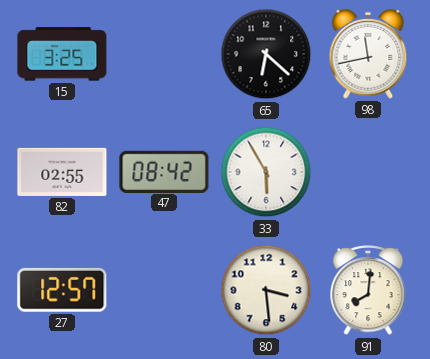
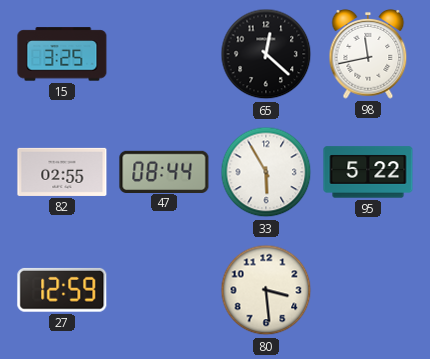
65: 6:22 -> 12:22
47: 08:42 -> 08:44
95: none -> 5:22
27: 12:57 -> 12:59
91: 8:01 -> none
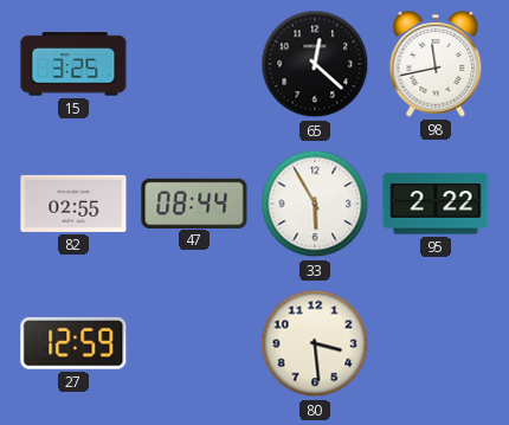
95: 5:22 -> 2:22
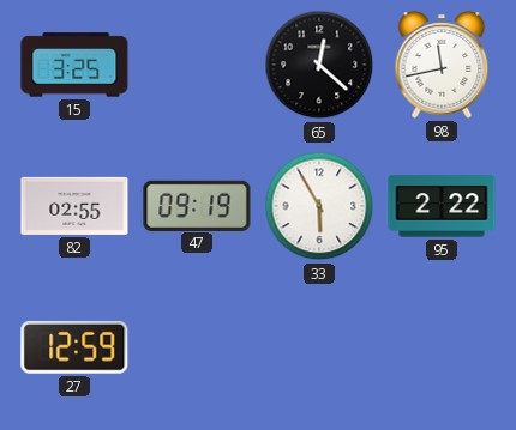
47: 08:44 -> 09:19
80: 3:29 -> none
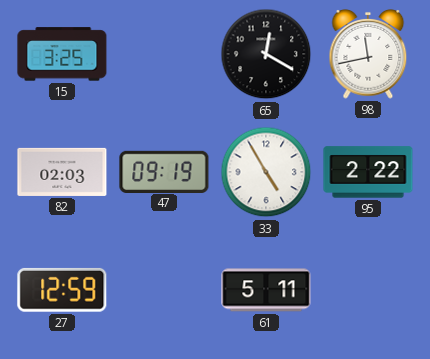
65: 12:22 -> 12:20
82: 02:55 -> 02:03
33: 5:55 -> 4:55
61: none -> 5:11
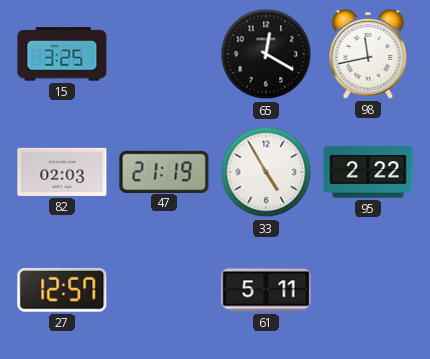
47: 09:19 -> 21:19
27: 12:59 -> 12:57
